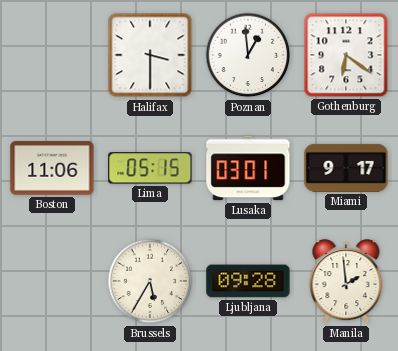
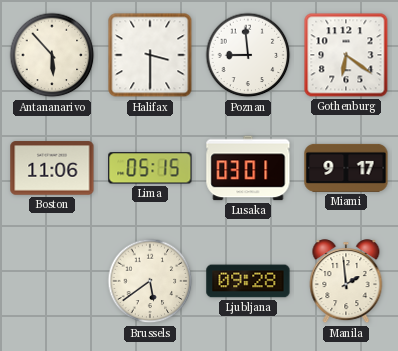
Antananarivo: none -> 5:53
Poznan: 12:59 -> 8:59
Brussels: 5:35 -> 5:39
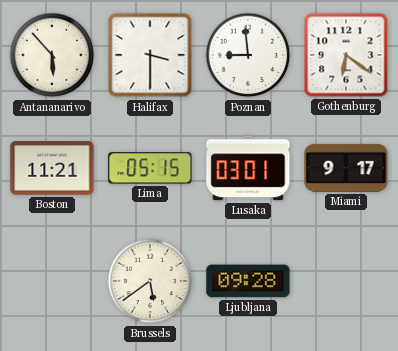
Boston: 11:06 -> 11:21
Manila: 1:59 -> none
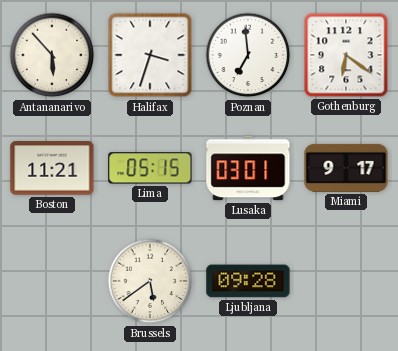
Halifax: 3:30 -> 3:33
Poznan: 8:59 -> 6:59
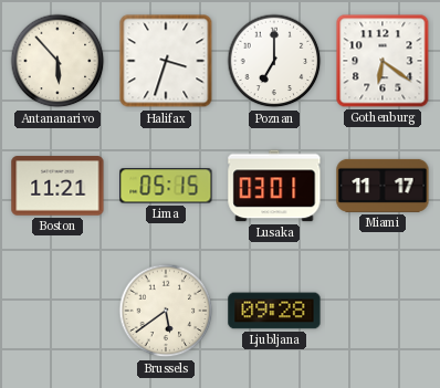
Poznan: 6:59 -> 7:00
Miami: 9:17 -> 11:17
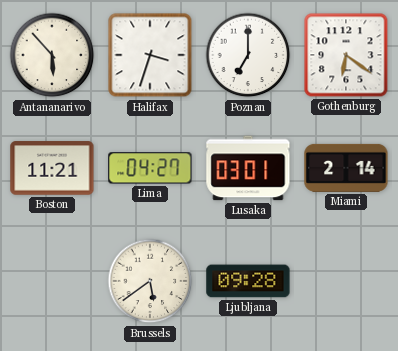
Lima: 05:15 -> 04:27
Miami: 11:17 -> 2:14
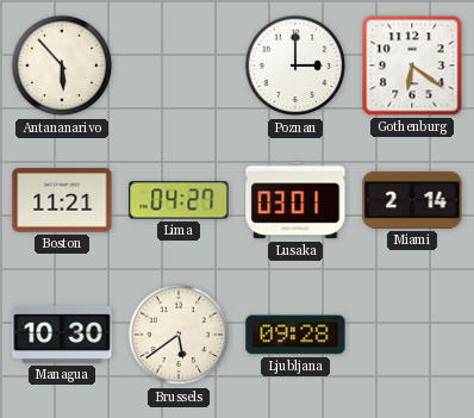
Halifax: 3:33 -> none
Poznan: 7:00 -> 3:00
Managua: none -> 10:30
